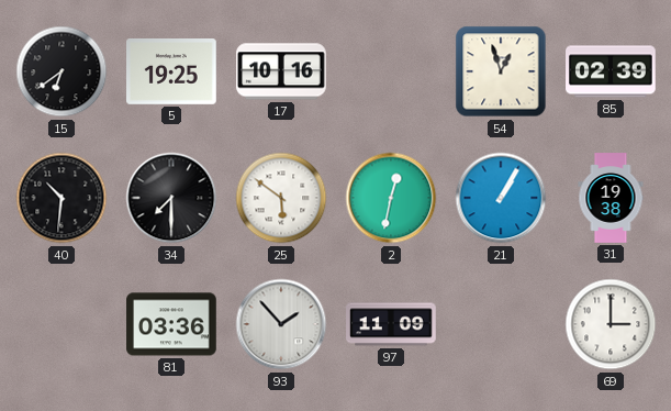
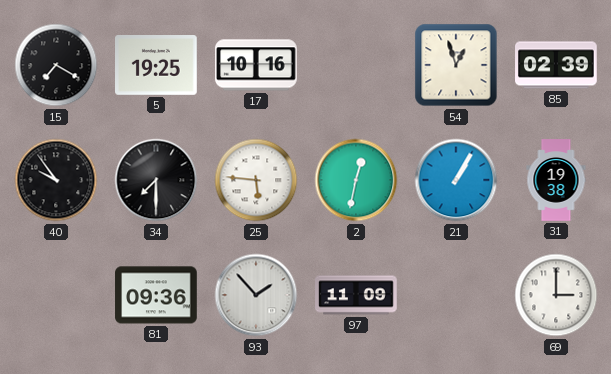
15: 6:39 -> 7:20
40: 10:31 -> 9:54
25: 5:51 -> 5:46
81: 03:36 -> 09:36
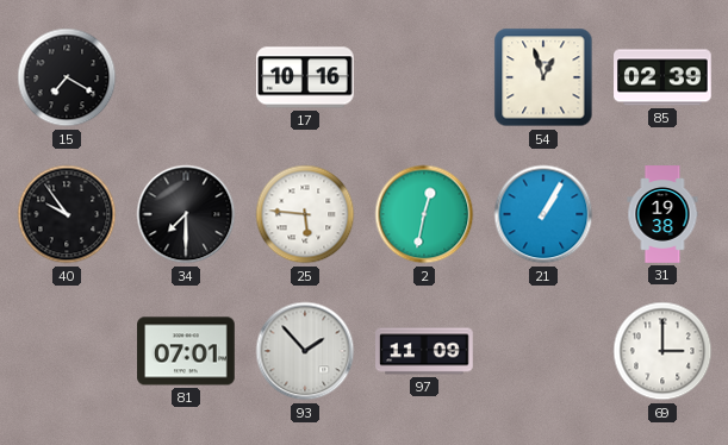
5: 19:25 -> none
81: 09:36 -> 07:01
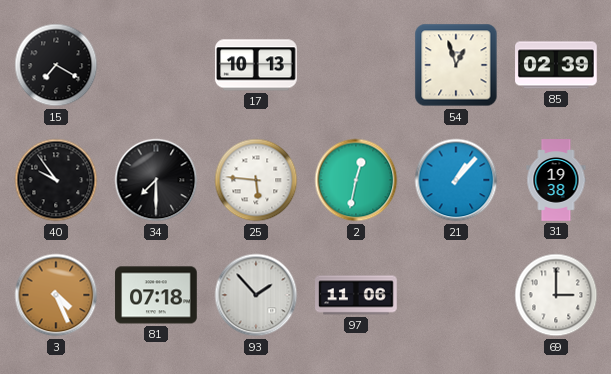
17: 10:16 -> 10:13
21: 1:05 -> 1:07
3: none -> 4:26
81: 07:01 -> 07:18
97: 11:09 -> 11:06
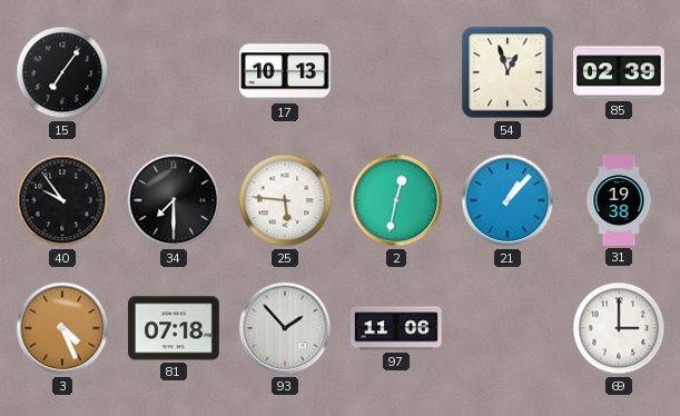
15: 7:20 -> 7:06
